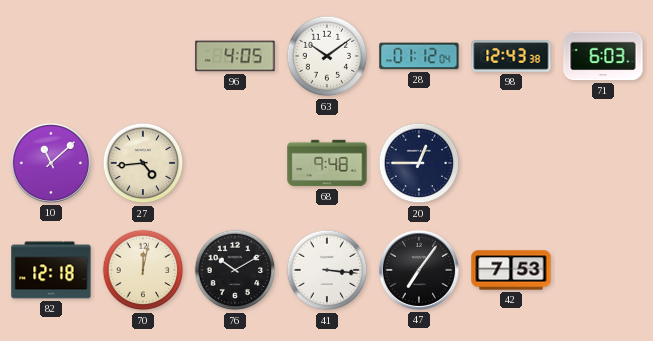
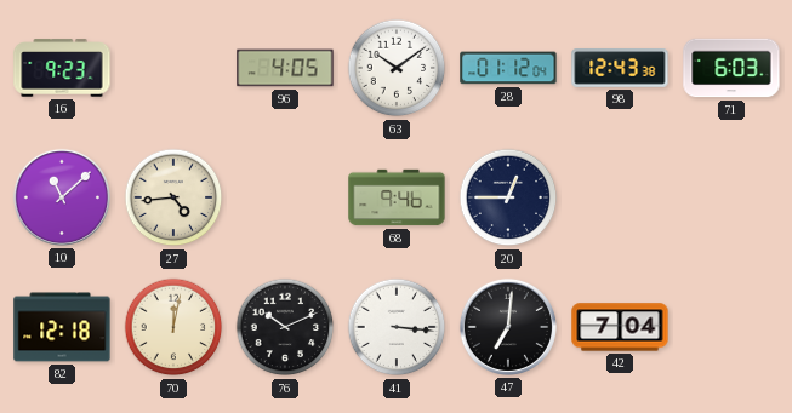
16: none -> 9:23
68: 9:48 -> 9:46
76: 10:10 -> 10:11
47: 7:06 -> 7:01
42: 7:53 -> 7:04
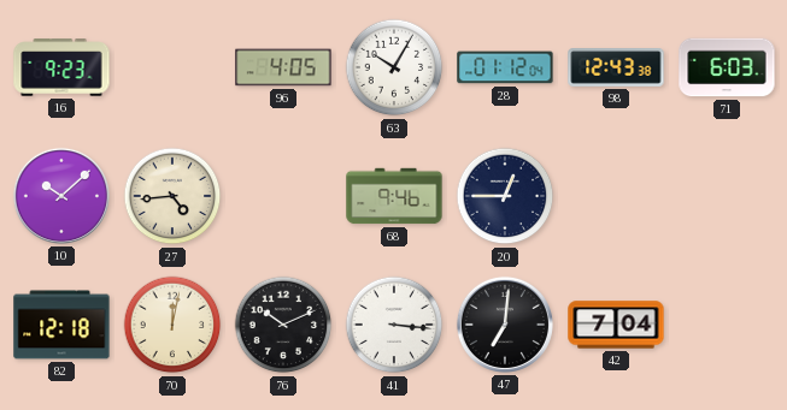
63: 10:09 -> 10:05
10: 11:08 -> 10:08
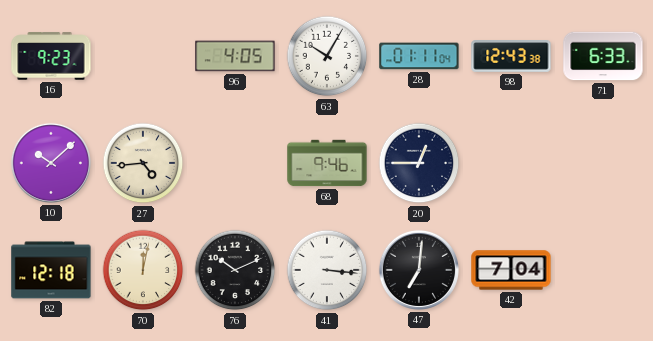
28: 01:12 -> 01:11
71: 6:03 -> 6:33
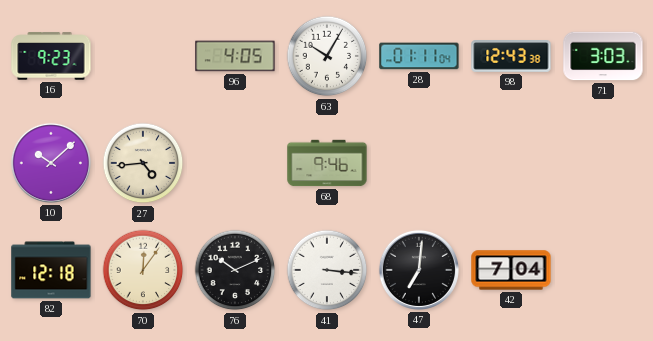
71: 6:33 -> 3:03
20: 12:45 -> none
70: 12:02 -> 12:06
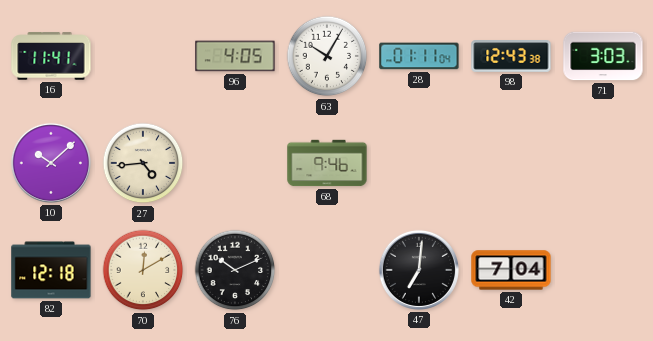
16: 9:23 -> 11:41
70: 12:06 -> 12:10
41: 3:16 -> none
